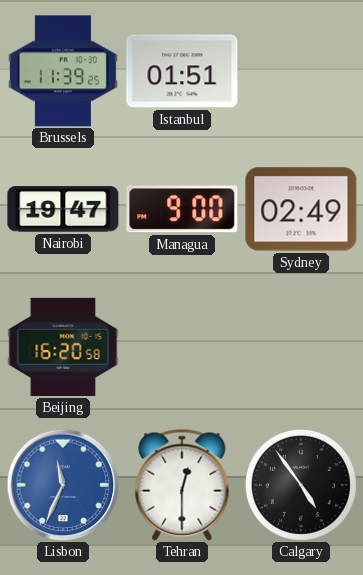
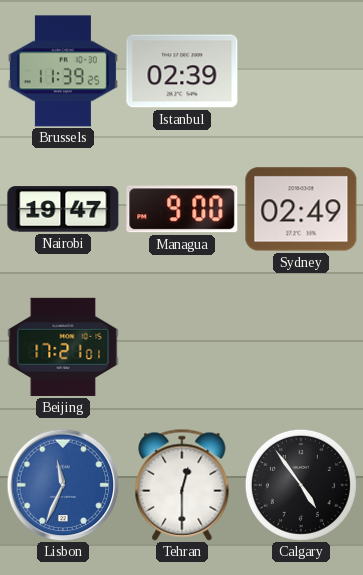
Istanbul: 01:51 -> 02:39
Beijing: 16:20 -> 17:21
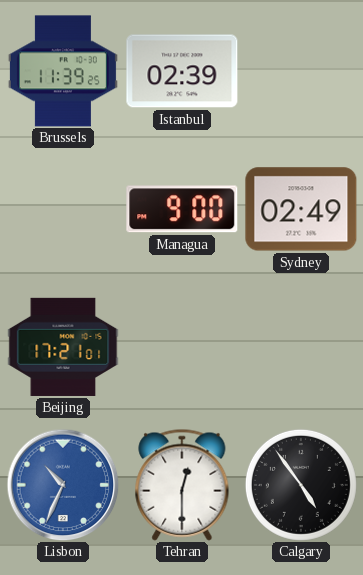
Nairobi: 19:47 -> none
Lisbon: 11:34 -> 10:34
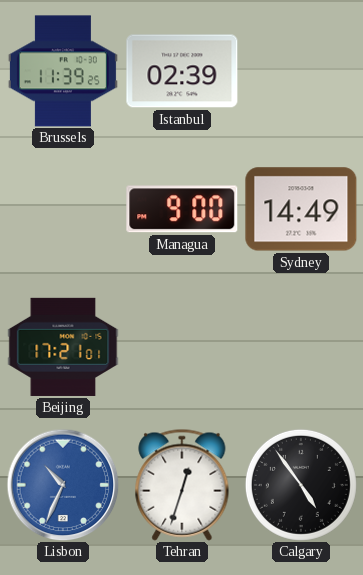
Sydney: 02:49 -> 14:49
Tehran: 12:30 -> 12:33
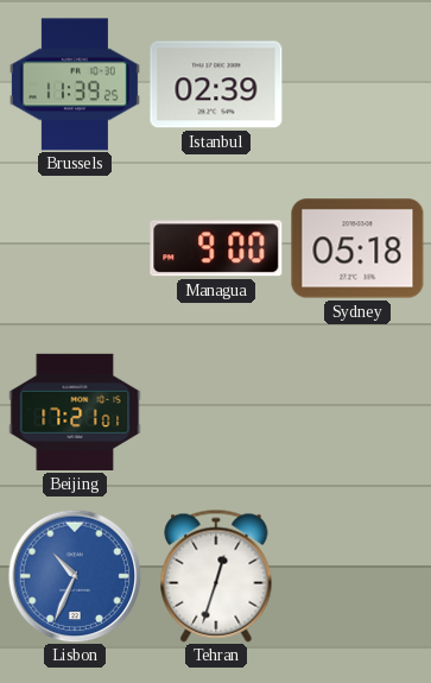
Sydney: 14:49 -> 05:18
Calgary: 4:54 -> none
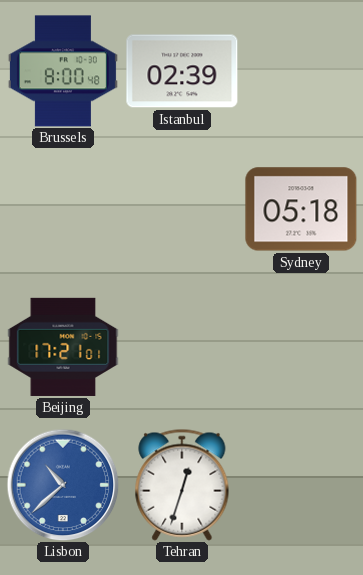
Brussels: 11:39 -> 8:00
Managua: 9:00 -> none
Lisbon: 10:34 -> 10:38
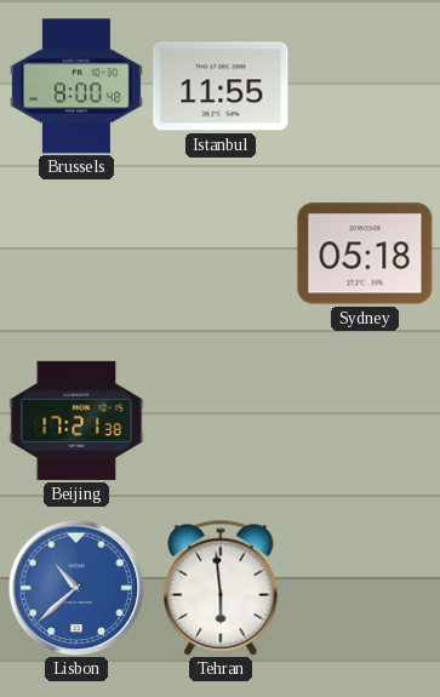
Istanbul: 02:39 -> 11:55
Beijing: 17:21:01 -> 17:21:38
Tehran: 12:33 -> 5:59
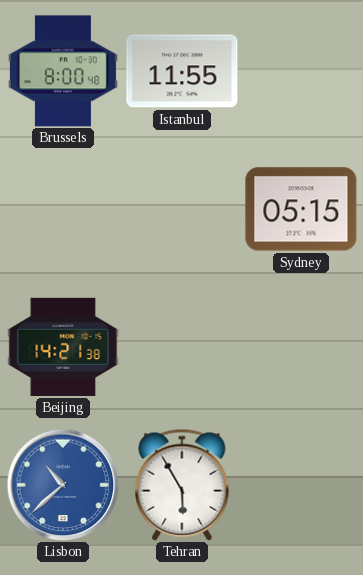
Sydney: 05:18 -> 05:15
Beijing: 17:21 -> 14:21
Tehran: 5:59 -> 5:55
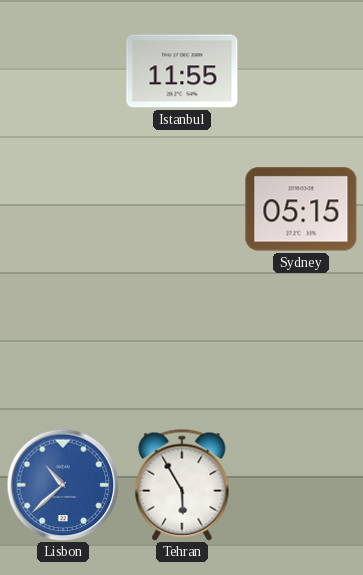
Brussels: 8:00 -> none
Beijing: 14:21 -> none
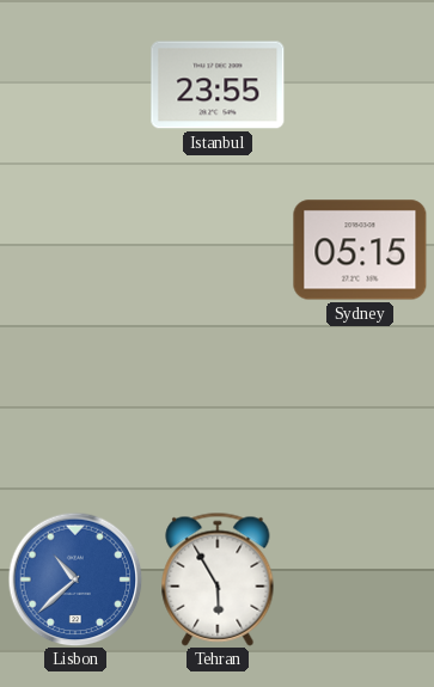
Istanbul: 11:55 -> 23:55
